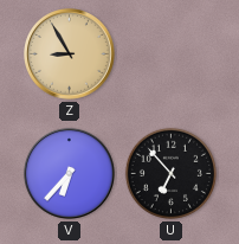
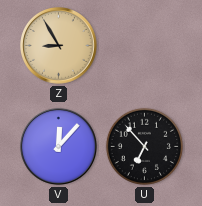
V: 6:37 -> 12:07
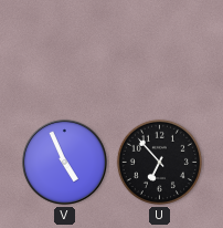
Z: 8:55 -> none
V: 12:07 -> 4:56
